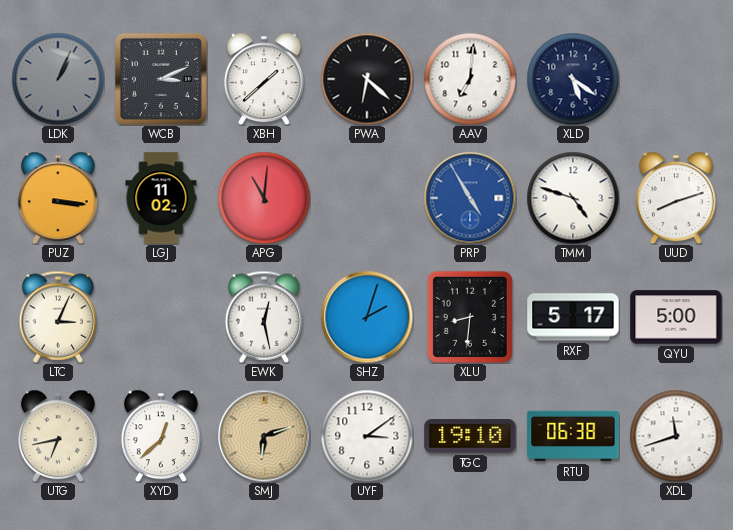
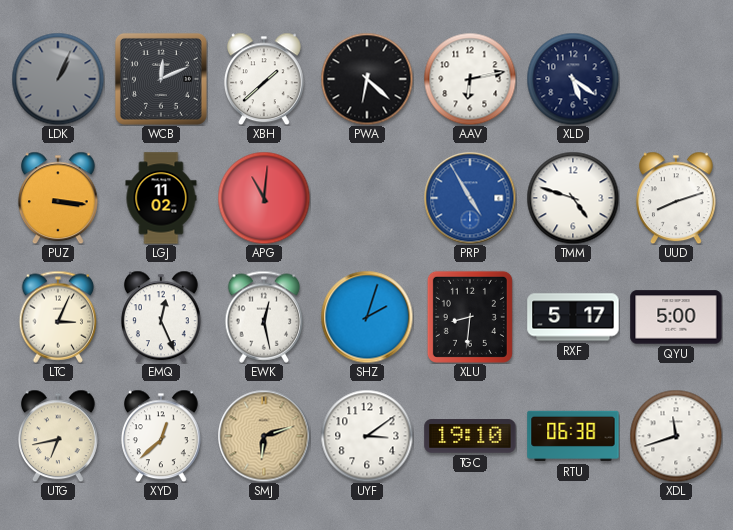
WCB: 3:11 -> 12:11
AAV: 7:01 -> 6:13
EMQ: none -> 12:26
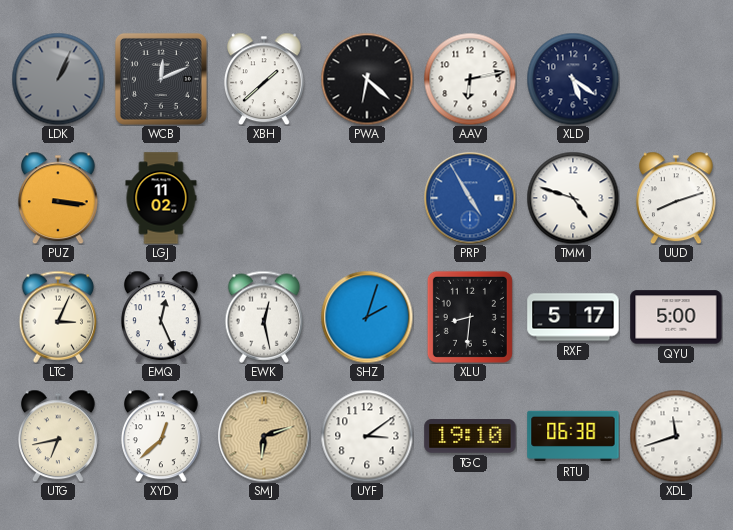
APG: 11:01 -> none
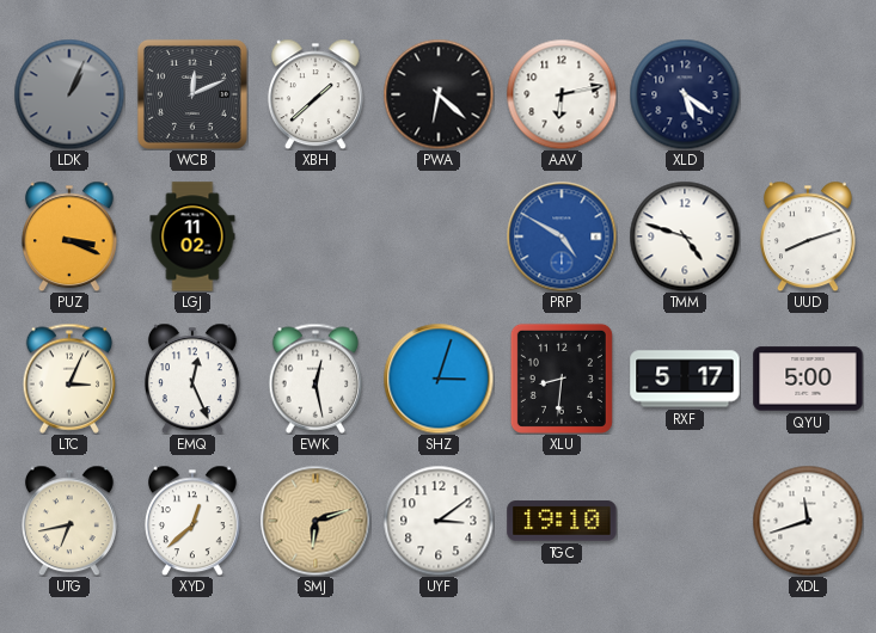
PUZ: 3:16 -> 3:19
PRP: 4:55 -> 4:50
SHZ: 2:03 -> 3:03
RTU: 06:38 -> none
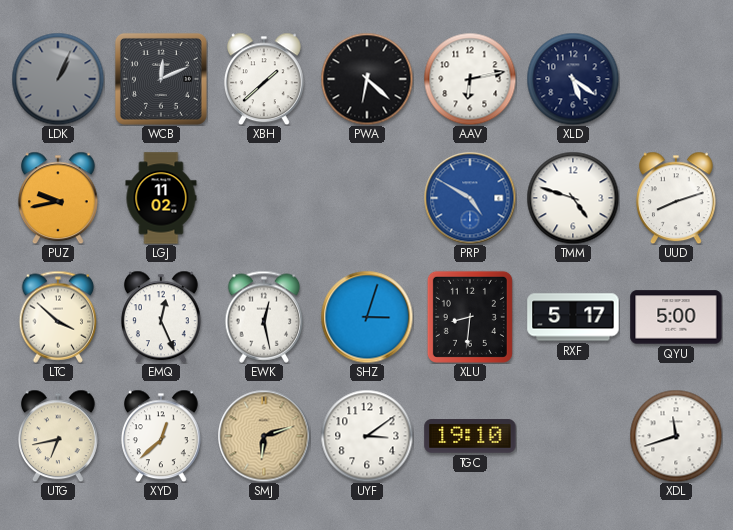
PUZ: 3:19 -> 9:43
LTC: 3:04 -> 3:52
